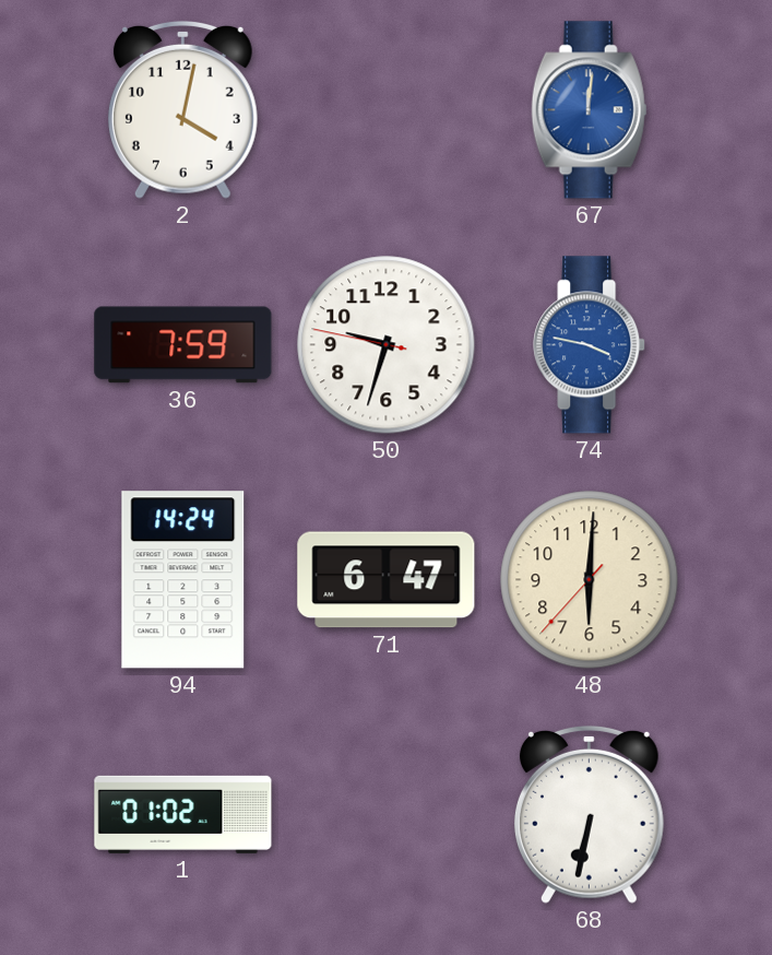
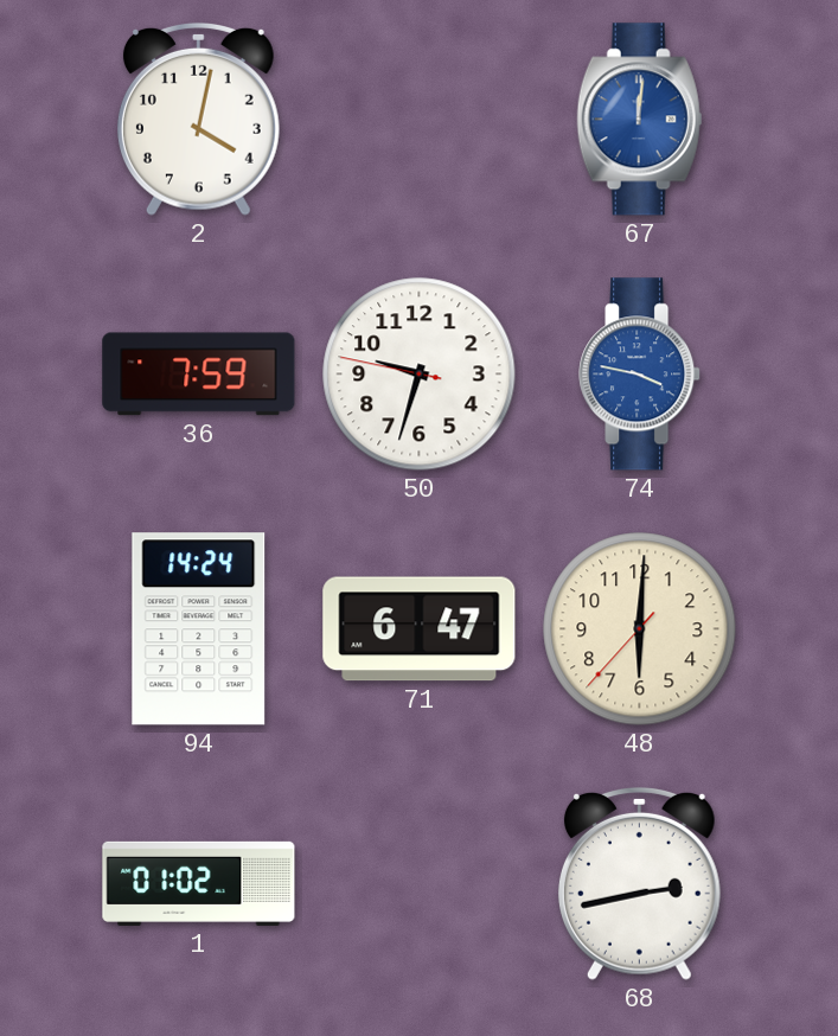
68: 6:32 -> 2:43
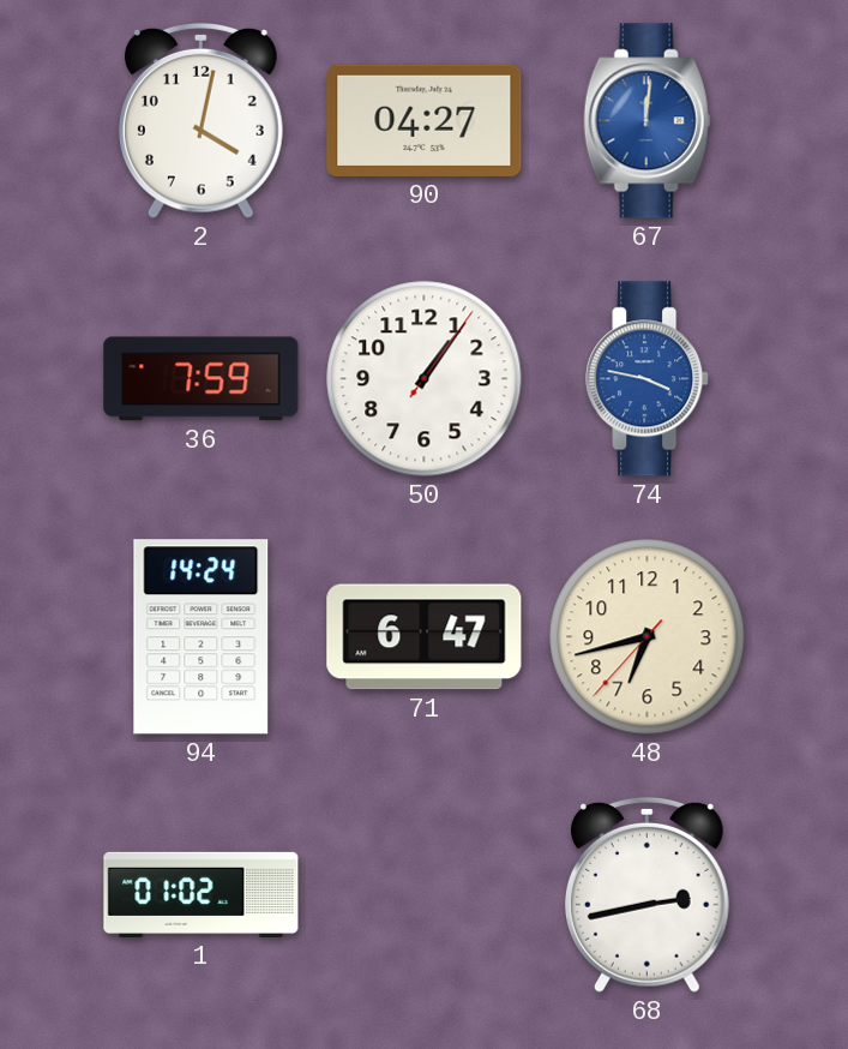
90: none -> 04:27
50: 9:32 -> 1:06
48: 6:00 -> 6:42
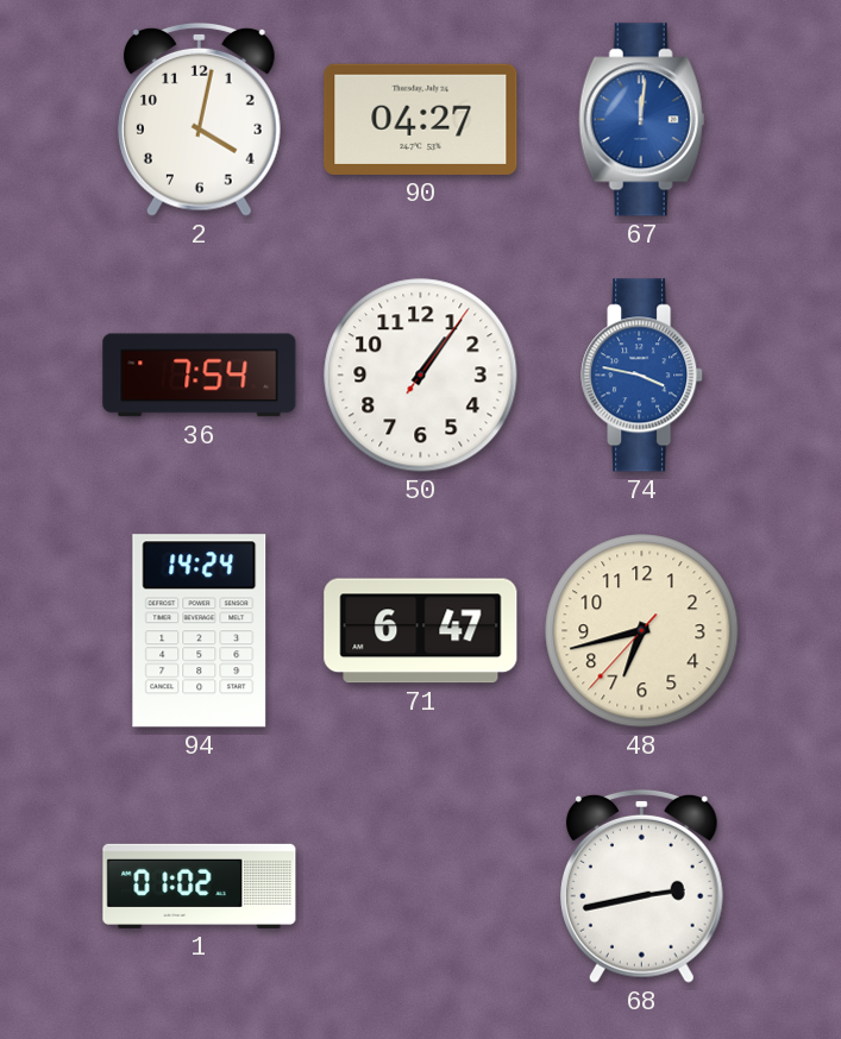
36: 7:59 -> 7:54
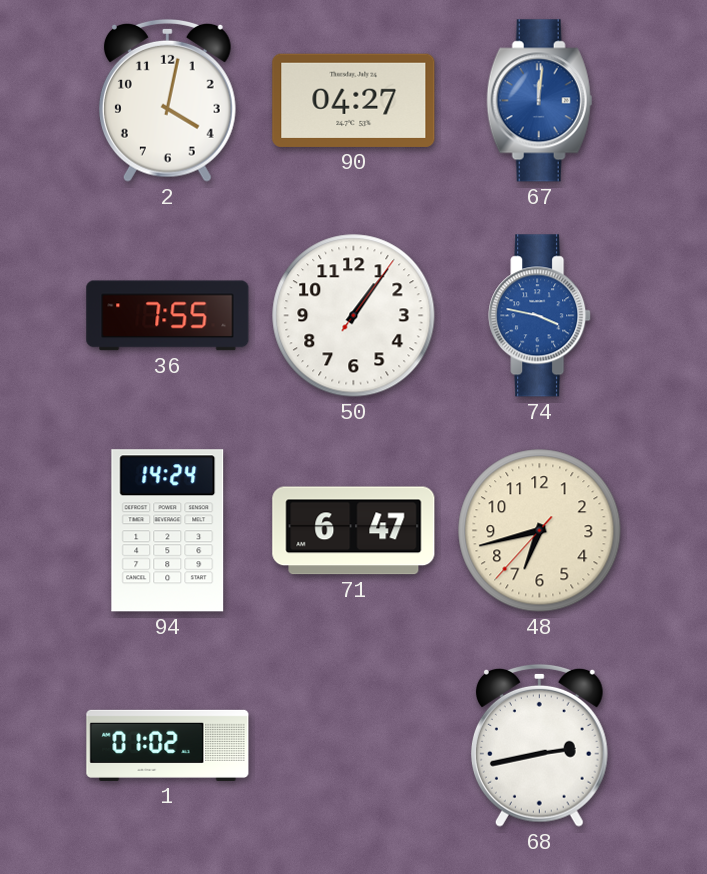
36: 7:54 -> 7:55
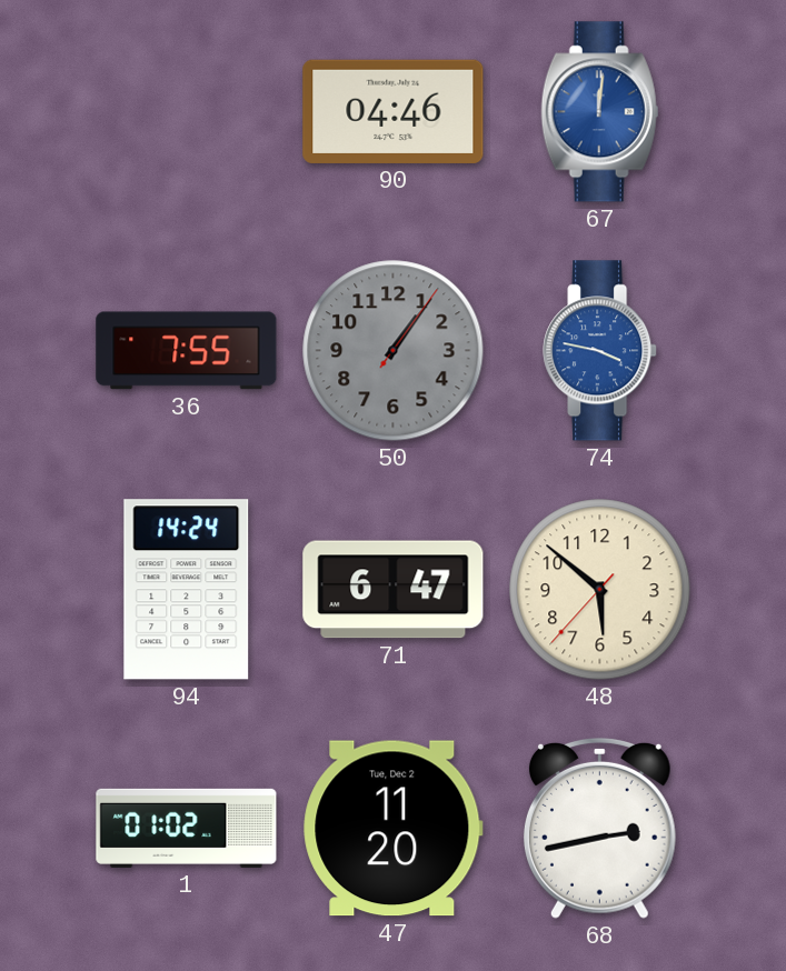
2: 4:02 -> none
90: 04:27 -> 04:46
50 dial: white -> grey
48: 6:42 -> 5:51
47: none -> 11:20
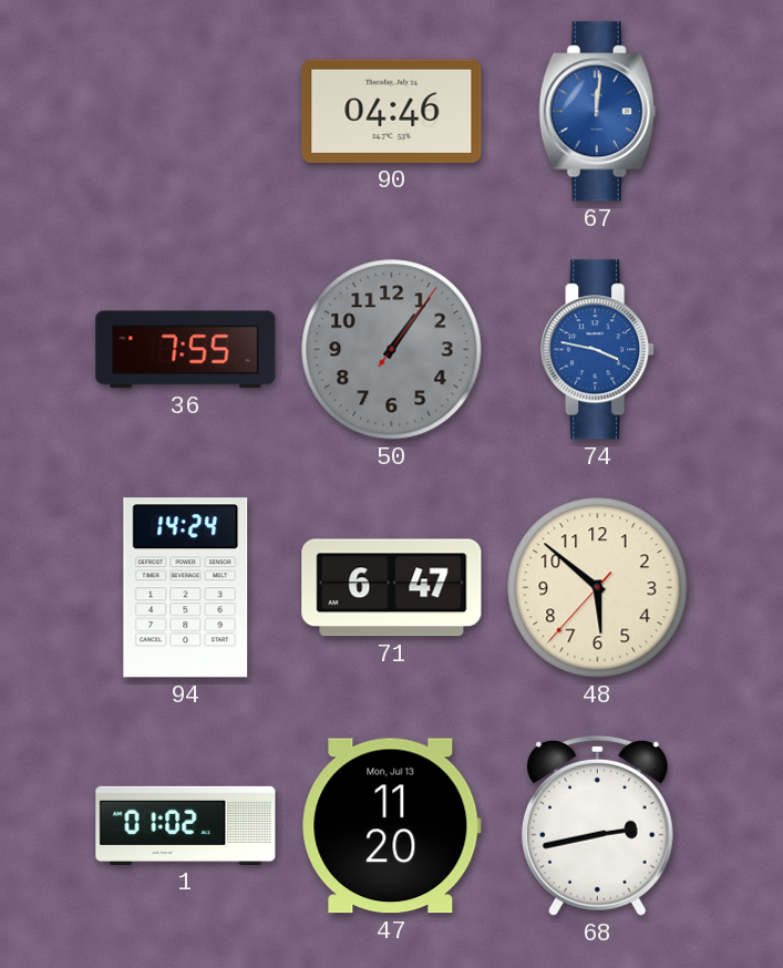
47 date: Tue, Dec 2 -> Mon, Jul 13
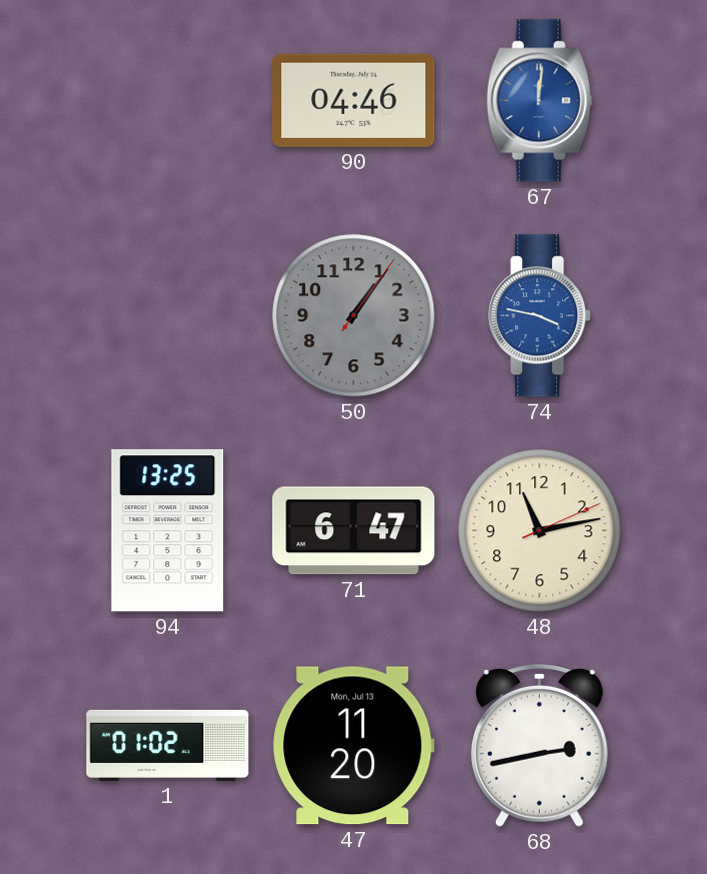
36: 7:55 -> none
94: 14:24 -> 13:25
48: 5:51 -> 11:13
